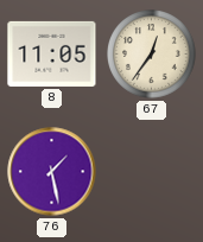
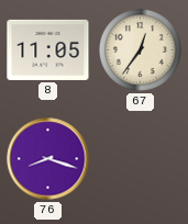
76: 1:28 -> 8:18
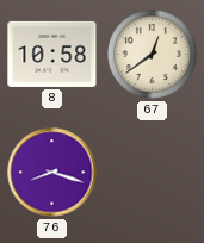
8: 11:05 -> 10:58
67: 12:36 -> 12:39
